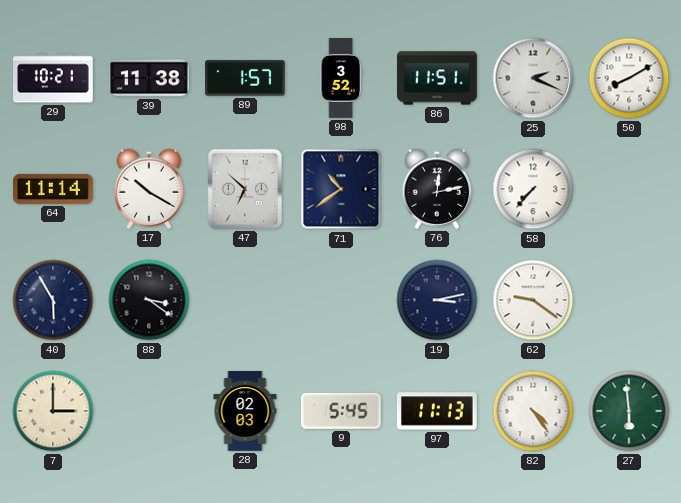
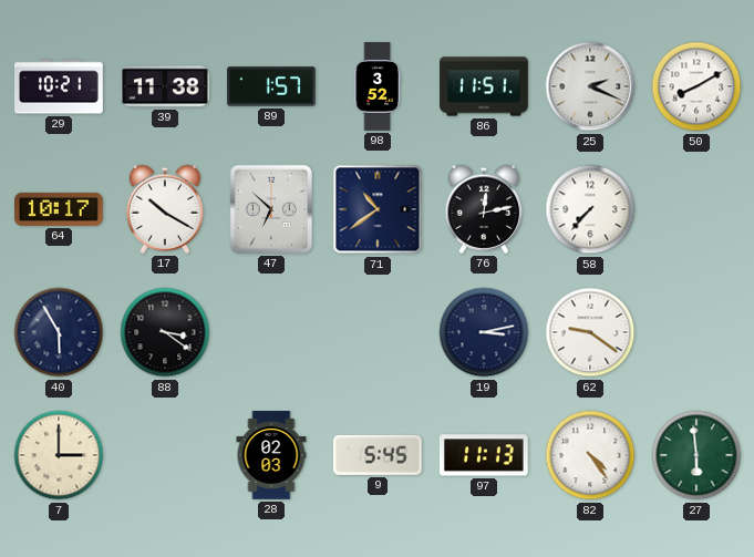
64: 11:14 -> 10:17
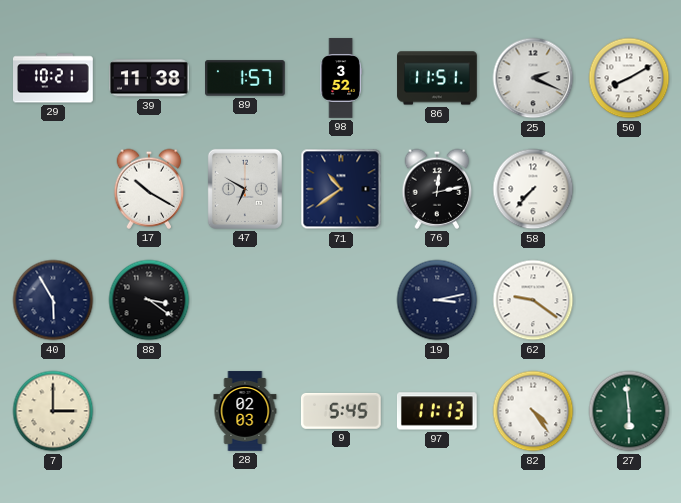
64: 10:17 -> none
47: 6:52 -> 6:50
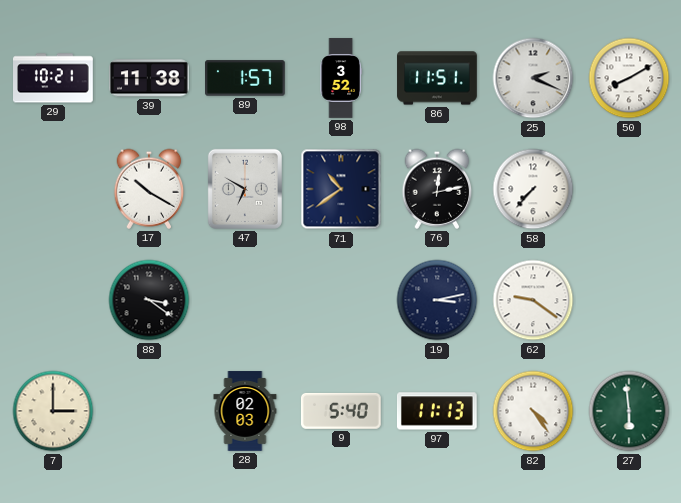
40: 5:55 -> none
9: 5:45 -> 5:40
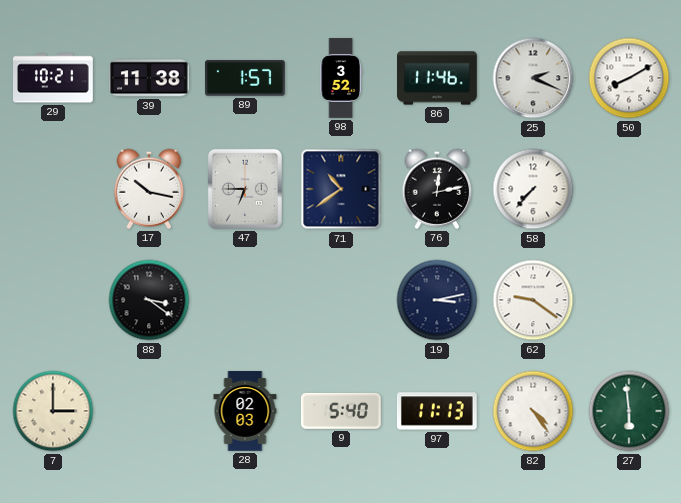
86: 11:51 -> 11:46
17: 10:20 -> 10:17
47: 6:50 -> 6:45
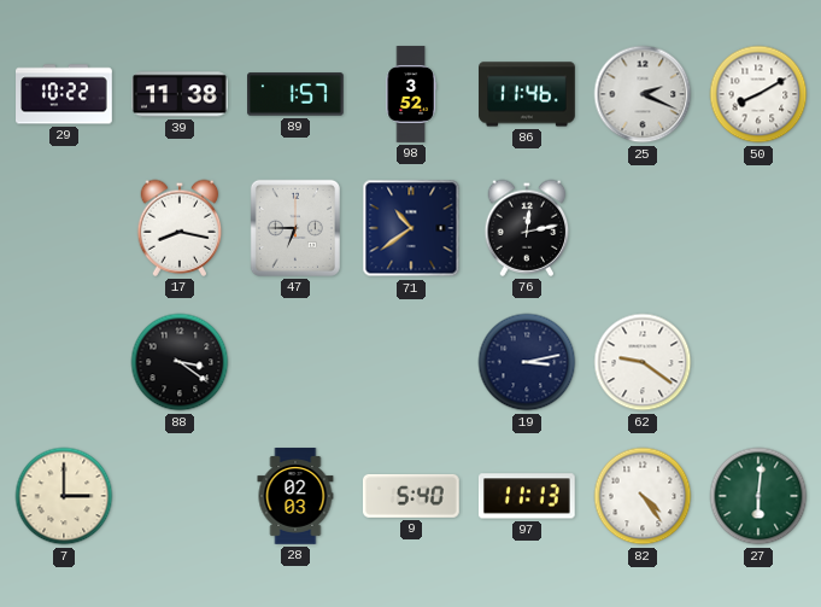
29: 10:21 -> 10:22
17: 10:17 -> 8:17
58: 7:37 -> none
27: 5:59 -> 6:01
